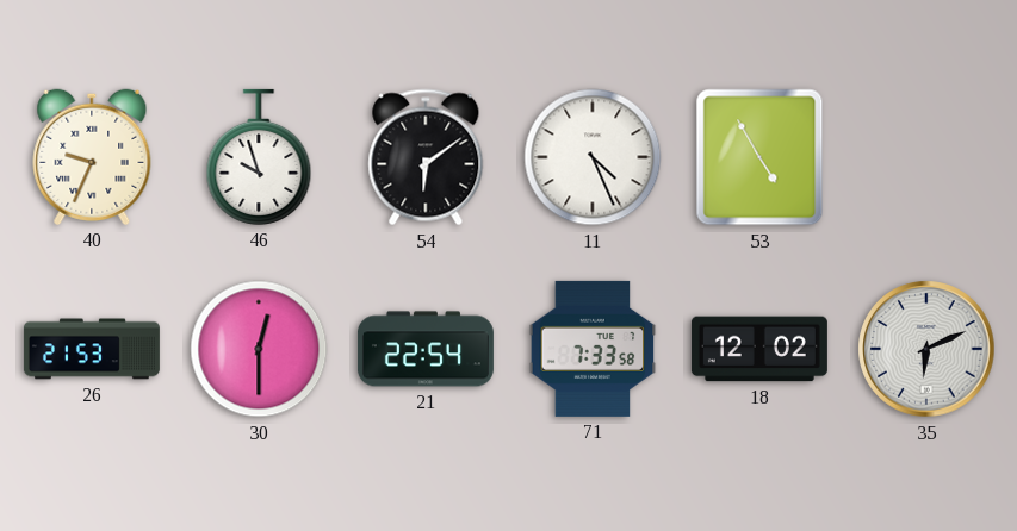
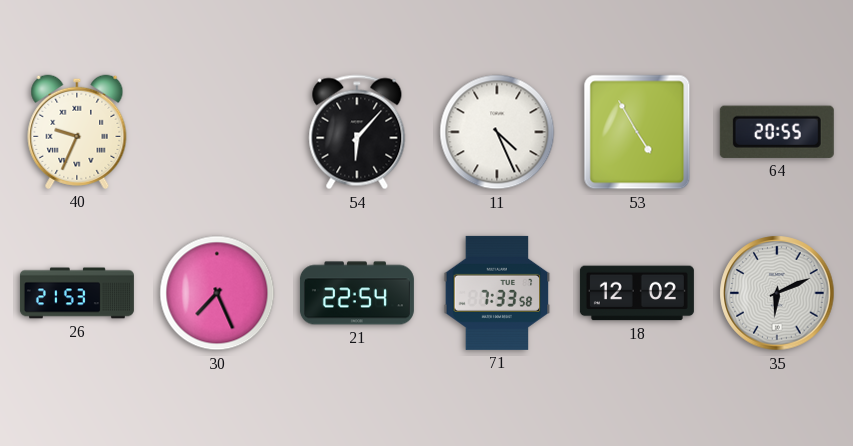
46: 9:57 -> none
54: 6:09 -> 6:07
64: none -> 20:55
30: 12:30 -> 7:26
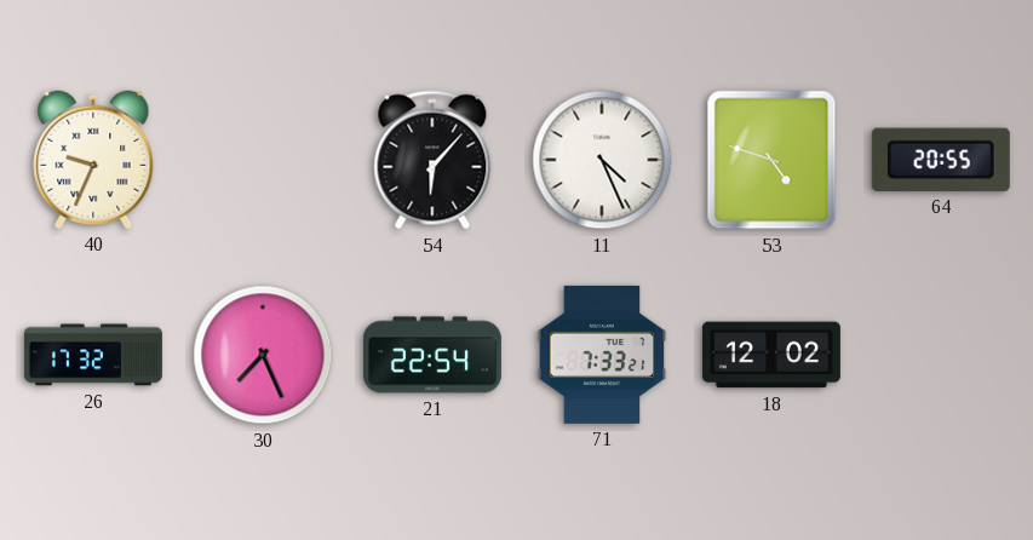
53: 4:55 -> 4:48
26: 21:53 -> 17:32
71: 7:33:58 -> 7:33:21
35: 6:11 -> none
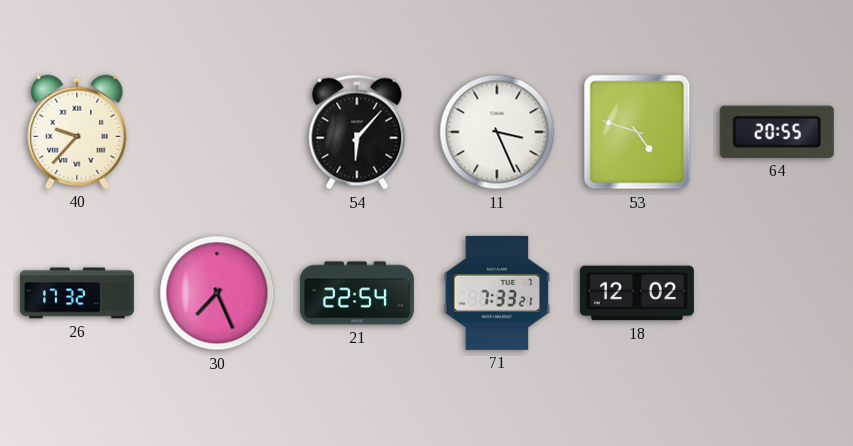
40: 9:34 -> 9:37
11: 4:26 -> 3:26
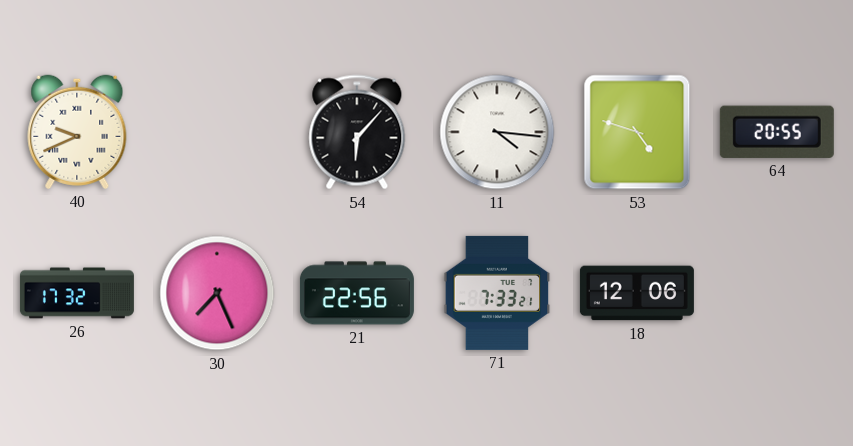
40: 9:37 -> 9:41
11: 3:26 -> 4:16
21: 22:54 -> 22:56
18: 12:02 -> 12:06
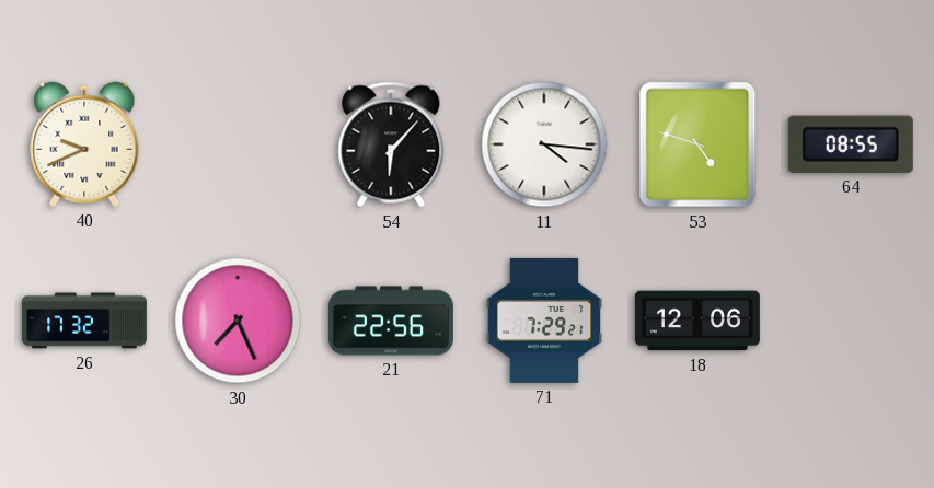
64: 20:55 -> 08:55
71: 7:33 -> 7:29
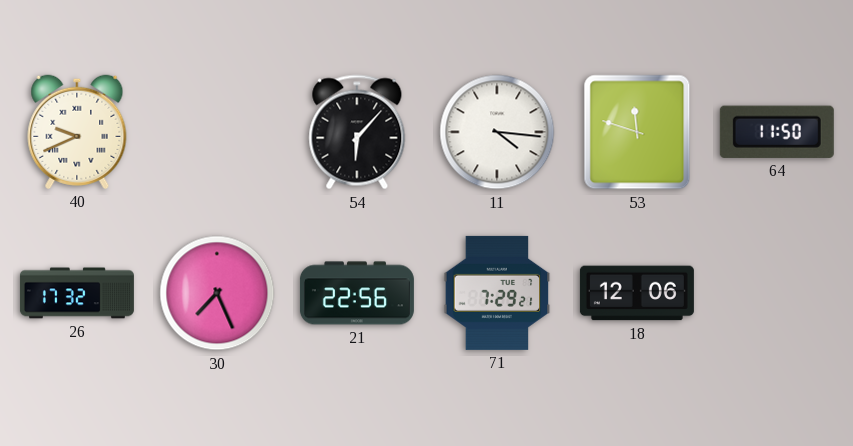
53: 4:48 -> 11:48
64: 08:55 -> 11:50
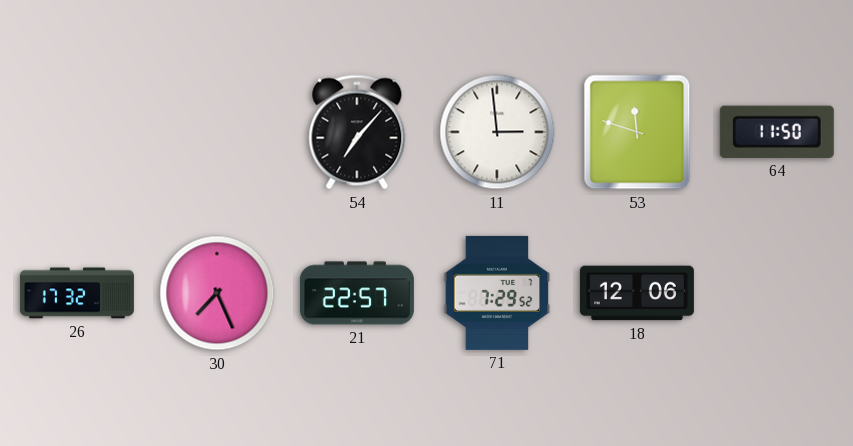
40: 9:41 -> none
54: 6:07 -> 7:07
11: 4:16 -> 2:59
21: 22:56 -> 22:57
71: 7:29:21 -> 7:29:52
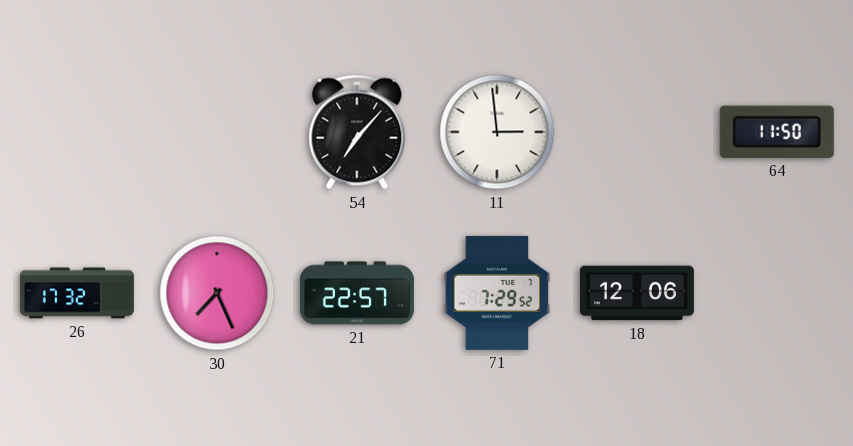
53: 11:48 -> none
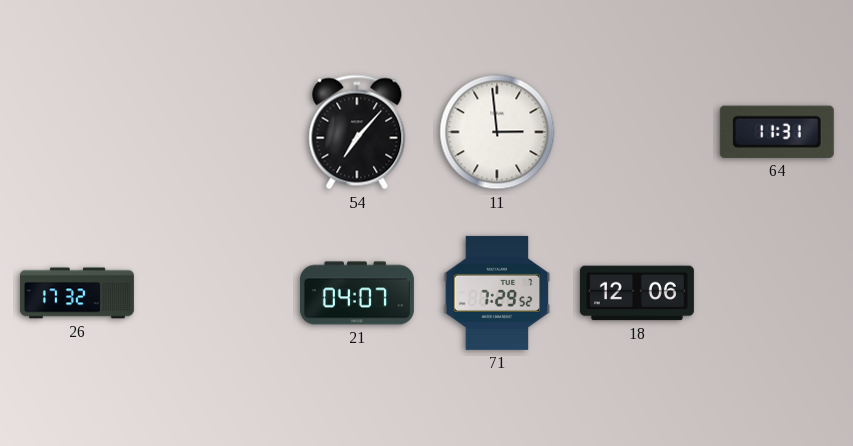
64: 11:50 -> 11:31
30: 7:26 -> none
21: 22:57 -> 04:07
